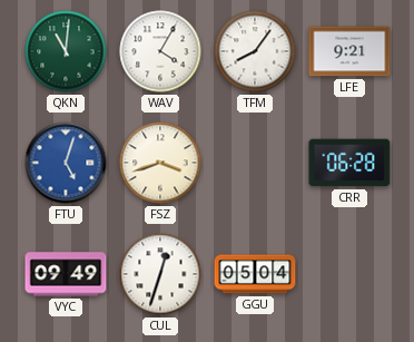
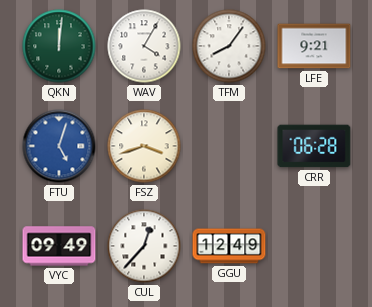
QKN: 11:01 -> 12:01
CUL: 12:33 -> 12:37
GGU: 05:04 -> 12:49
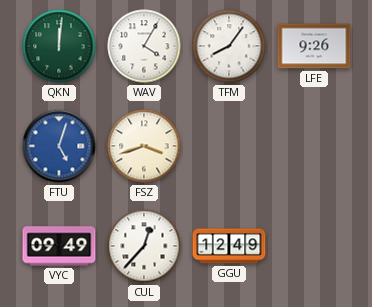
LFE: 9:21 -> 9:26
CRR: 06:28 -> none
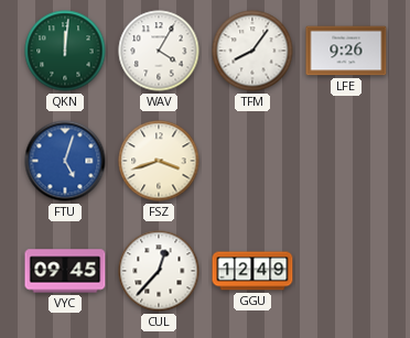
VYC: 09:49 -> 09:45
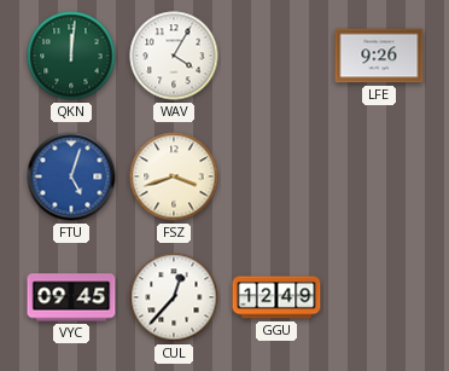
TFM: 8:06 -> none
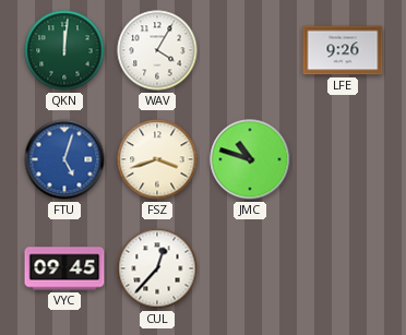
JMC: none -> 10:48
GGU: 12:49 -> none
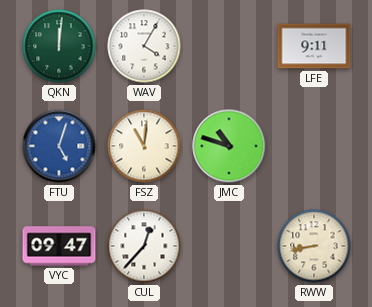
LFE: 9:26 -> 9:11
FSZ: 3:42 -> 11:01
VYC: 09:45 -> 09:47
RWW: none -> 8:43
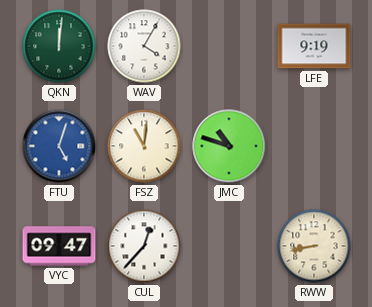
LFE: 9:11 -> 9:19
